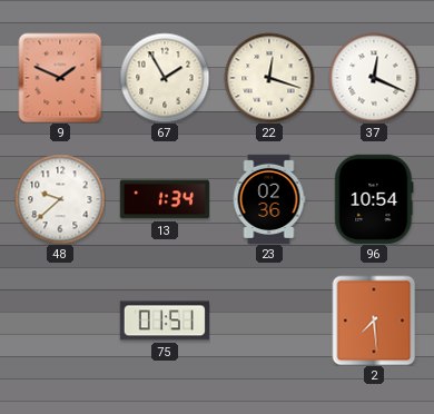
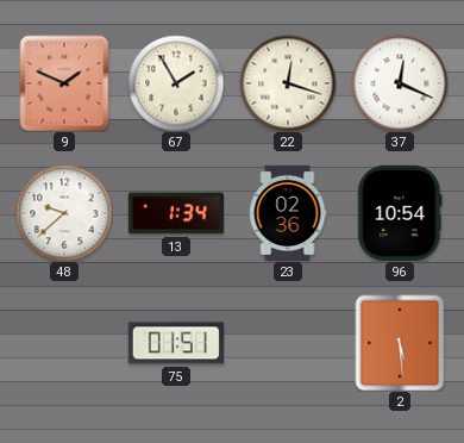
2: 7:29 -> 5:29
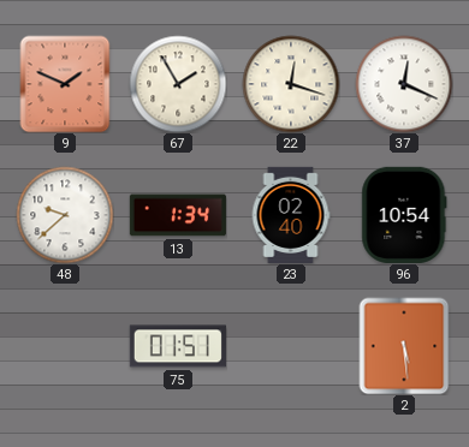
23: 02:36 -> 02:40
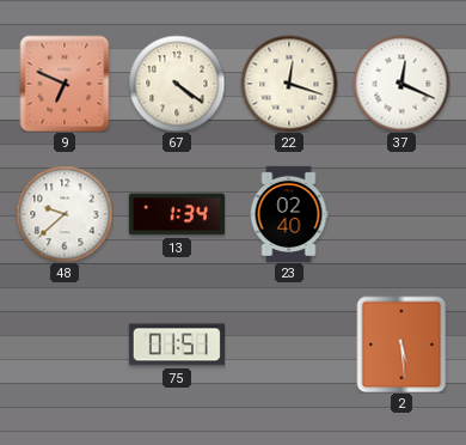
9: 1:49 -> 6:49
67: 1:55 -> 4:21
96: 10:54 -> none
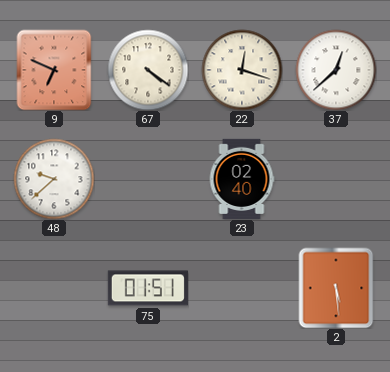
37: 12:19 -> 12:38
13: 1:34 -> none
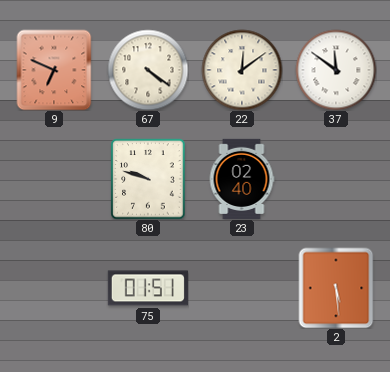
22: 12:18 -> 12:09
37: 12:38 -> 11:51
48: 9:38 -> none
80: none -> 9:48
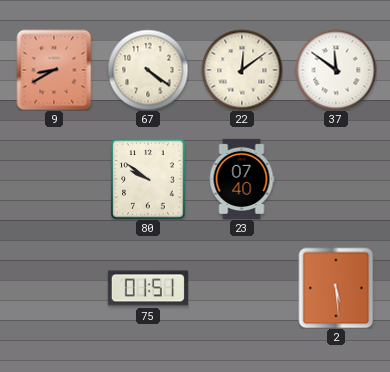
9: 6:49 -> 8:40
80: 9:48 -> 9:51
23: 02:40 -> 07:40
